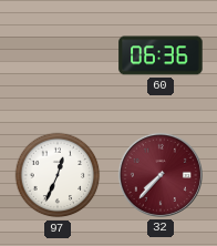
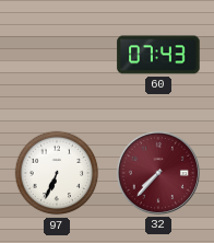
60: 06:36 -> 07:43
97: 12:34 -> 6:34
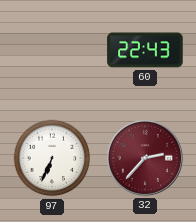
60: 07:43 -> 22:43
32: 7:37 -> 2:37
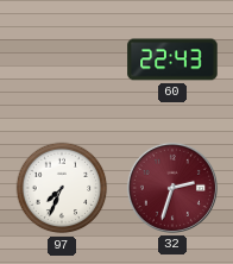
97: 6:34 -> 7:34
32: 2:37 -> 2:33
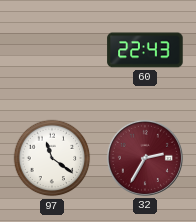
97: 7:34 -> 11:21
32: 2:33 -> 2:35
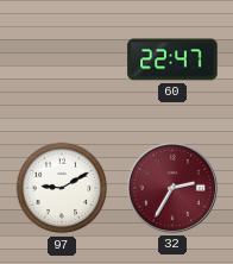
60: 22:43 -> 22:47
97: 11:21 -> 9:10
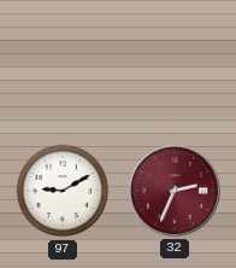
60: 22:47 -> none
32: 2:35 -> 2:34
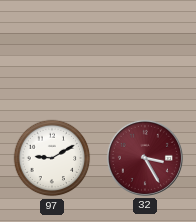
32: 2:34 -> 3:25
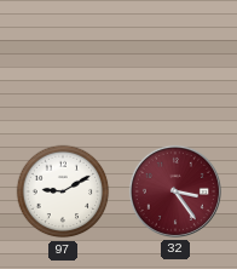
32: 3:25 -> 3:24
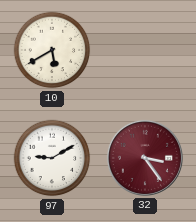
10: none -> 5:40
